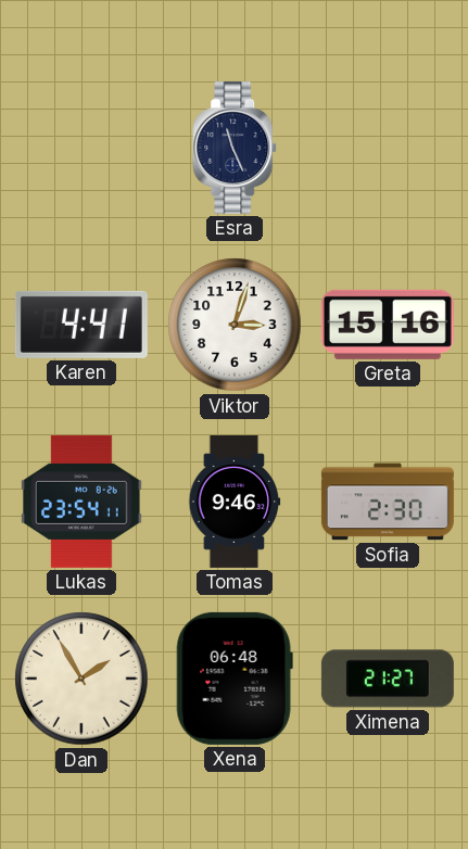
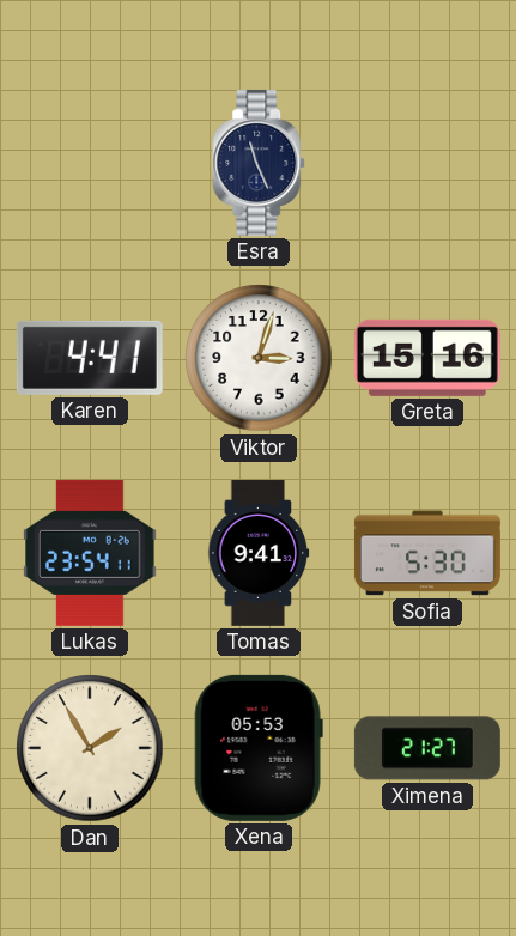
Tomas: 9:46 -> 9:41
Sofia: 2:30 -> 5:30
Xena: 06:48 -> 05:53
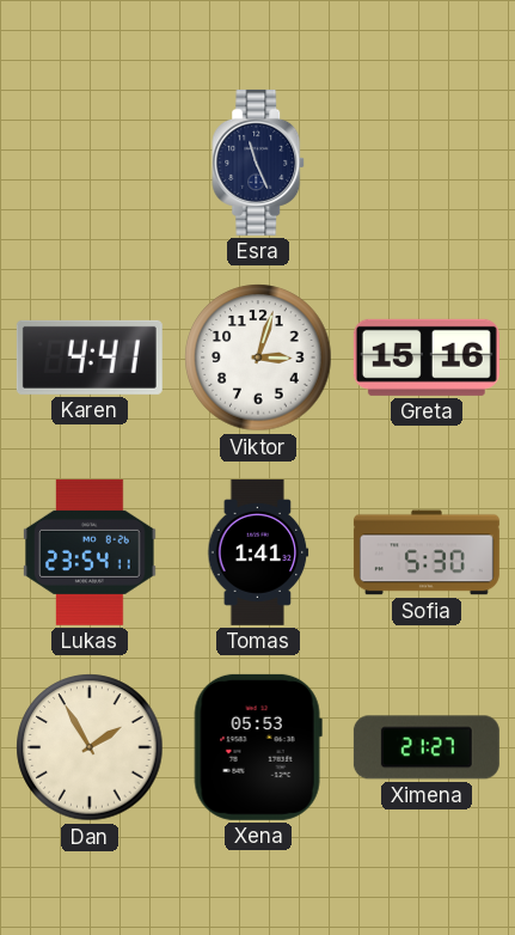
Tomas: 9:41 -> 1:41
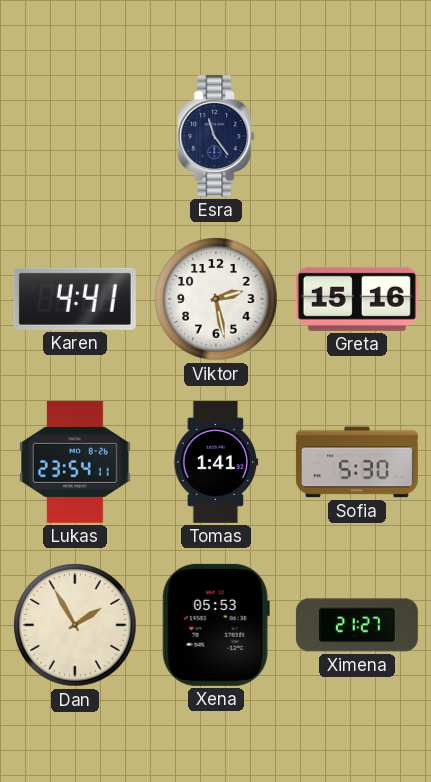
Esra: 11:26 -> 11:24
Viktor: 3:03 -> 2:28
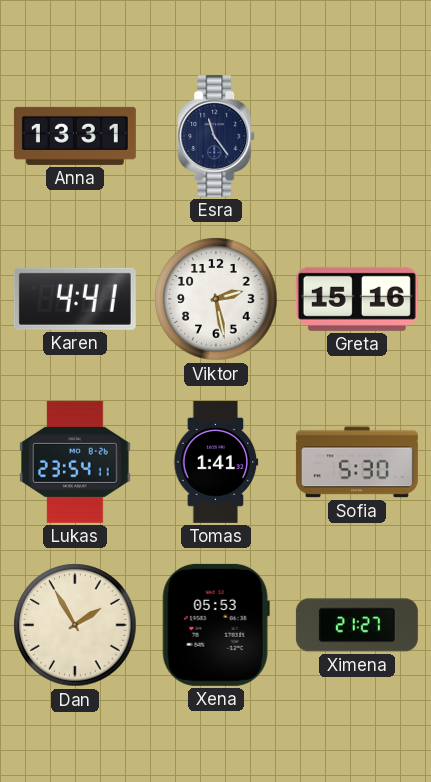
Anna: none -> 13:31
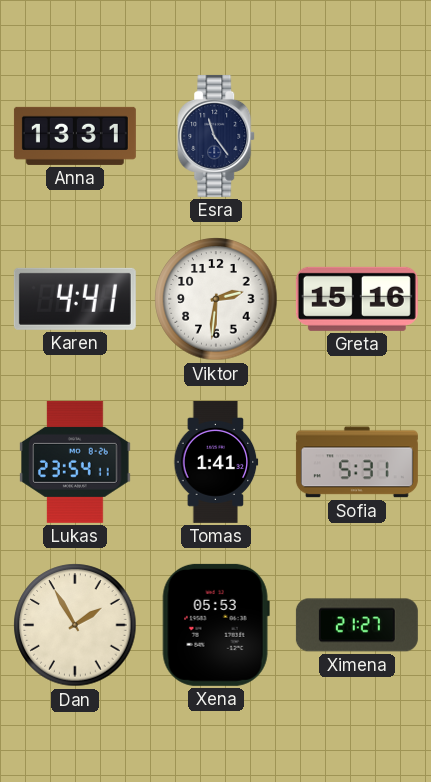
Viktor: 2:28 -> 2:31
Sofia: 5:30 -> 5:31
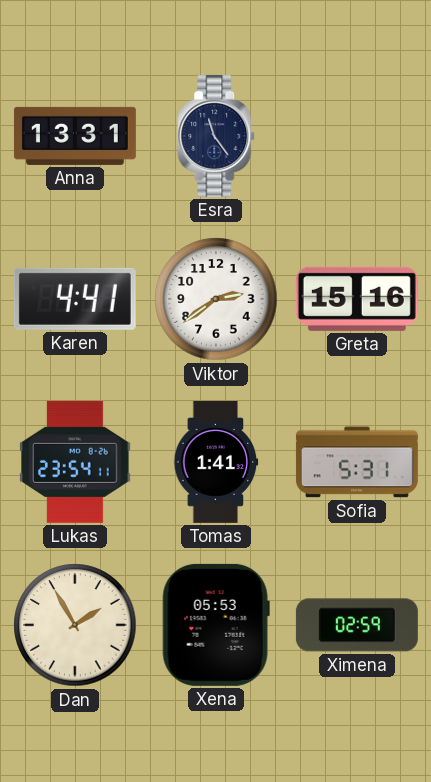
Viktor: 2:31 -> 2:39
Ximena: 21:27 -> 02:59
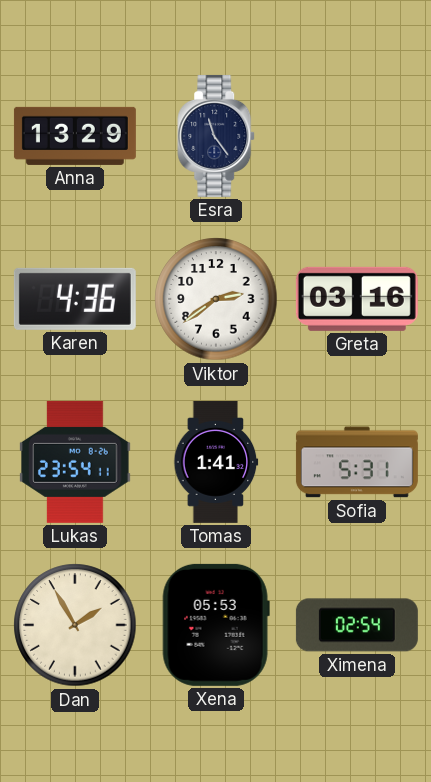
Anna: 13:31 -> 13:29
Karen: 4:41 -> 4:36
Greta: 15:16 -> 03:16
Ximena: 02:59 -> 02:54
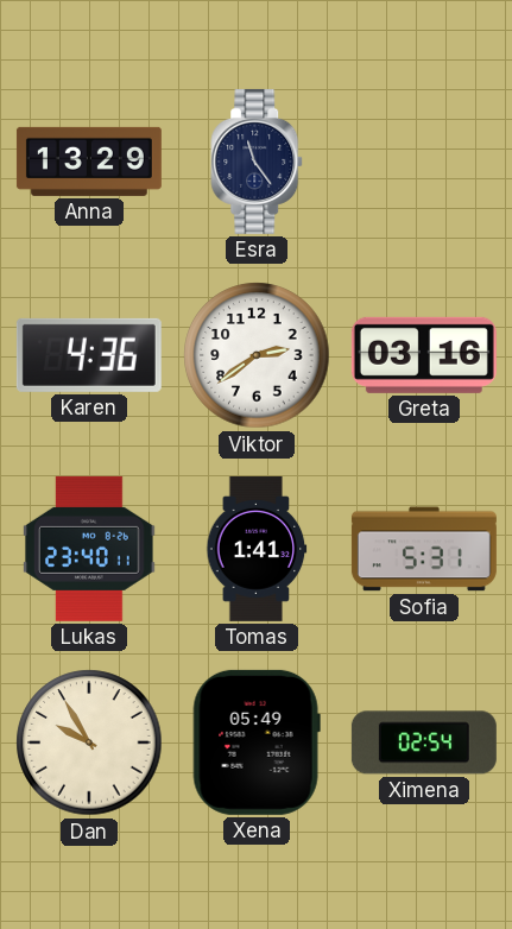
Lukas: 23:54 -> 23:40
Dan: 1:55 -> 9:55
Xena: 05:53 -> 05:49
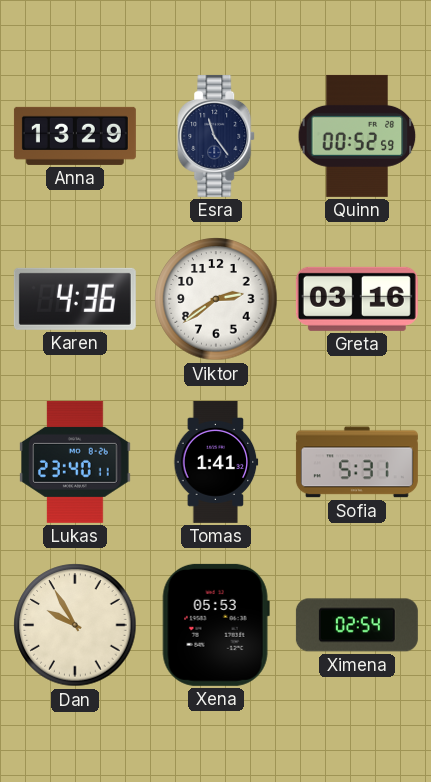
Quinn: none -> 00:52
Xena: 05:49 -> 05:53
